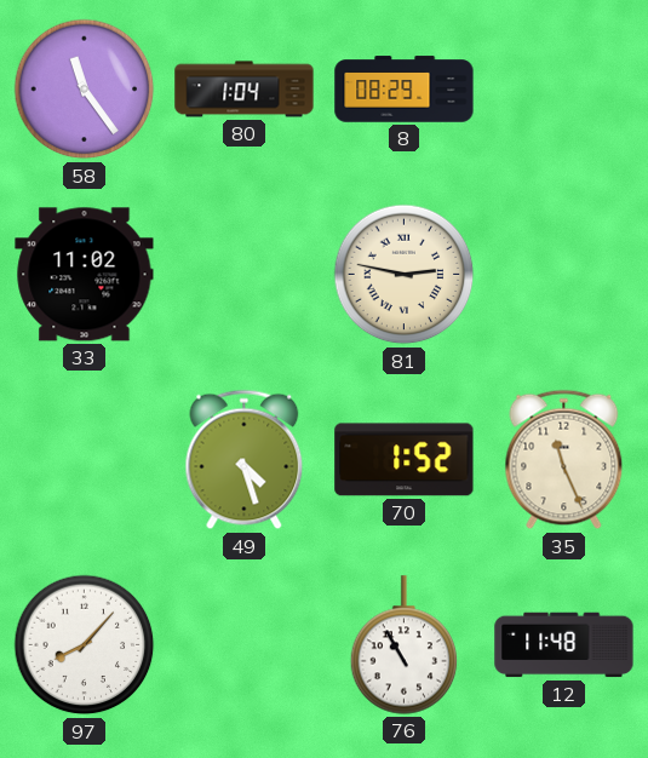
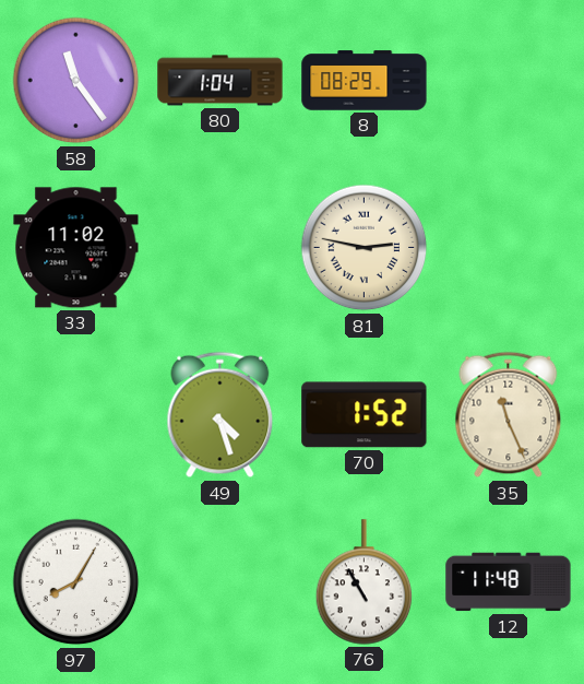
97: 8:07 -> 8:05
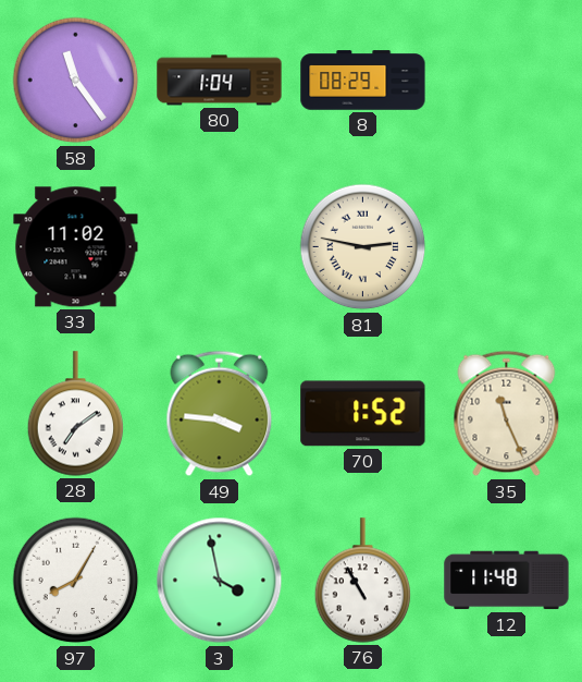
28: none -> 7:09
49: 4:27 -> 3:46
3: none -> 3:58
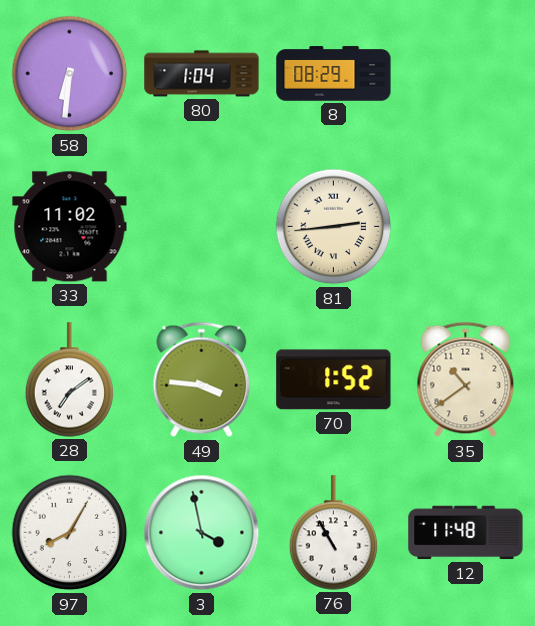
58: 11:24 -> 6:31
81: 2:47 -> 2:44
35: 11:26 -> 10:39
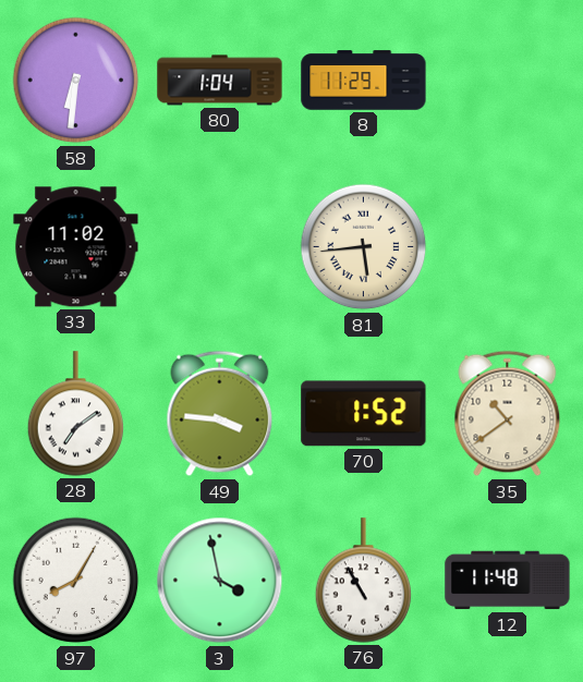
8: 08:29 -> 11:29
81: 2:44 -> 5:44
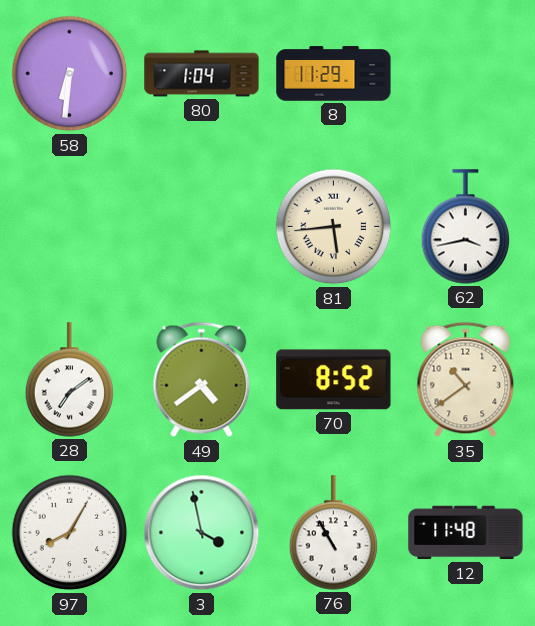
33: 11:02 -> none
62: none -> 3:43
49: 3:46 -> 4:39
70: 1:52 -> 8:52
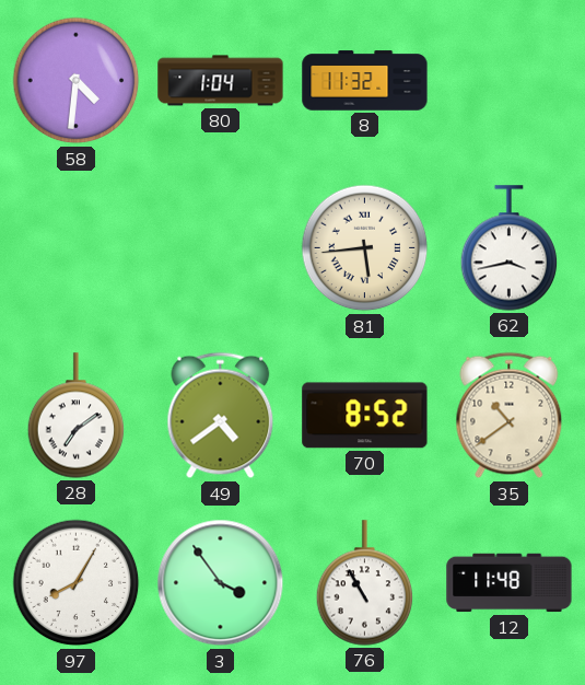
58: 6:31 -> 4:31
8: 11:29 -> 11:32
3: 3:58 -> 3:54
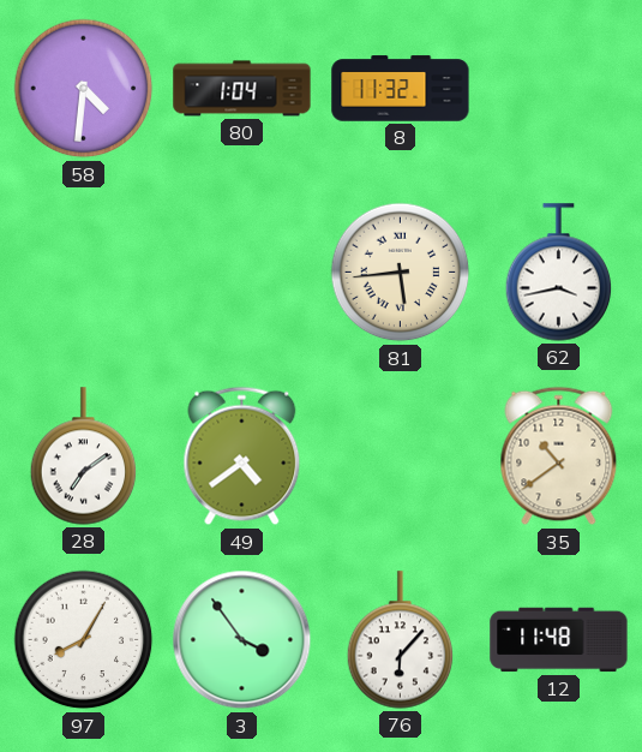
70: 8:52 -> none
76: 10:55 -> 6:07
